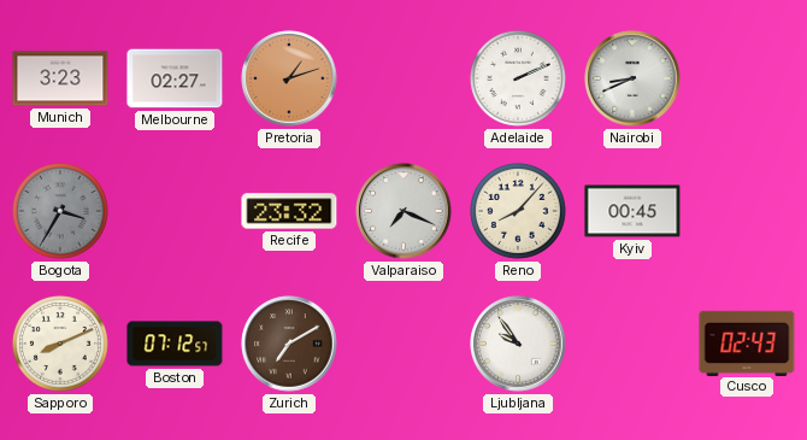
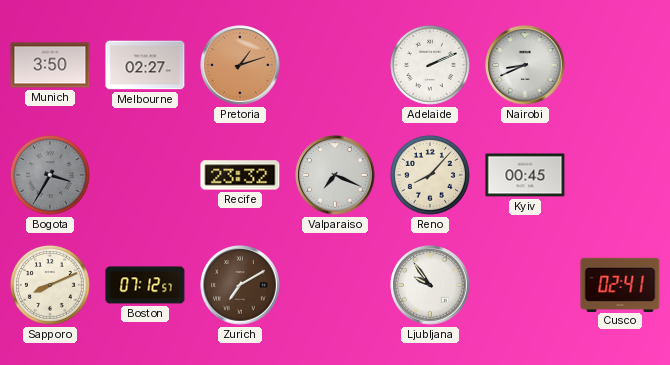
Munich: 3:23 -> 3:50
Cusco: 02:43 -> 02:41
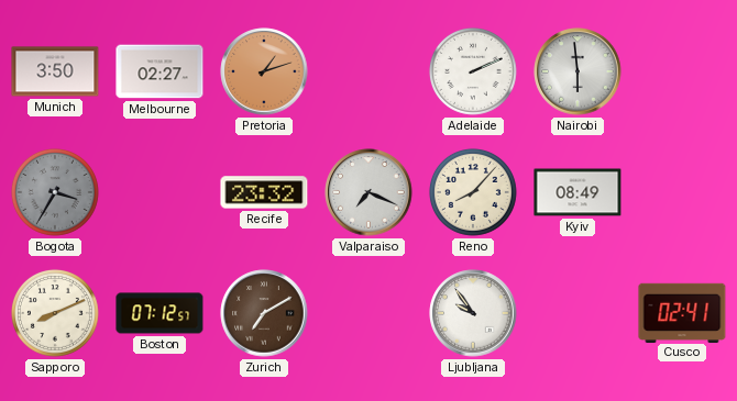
Nairobi: 8:41 -> 5:59
Kyiv: 00:45 -> 08:49
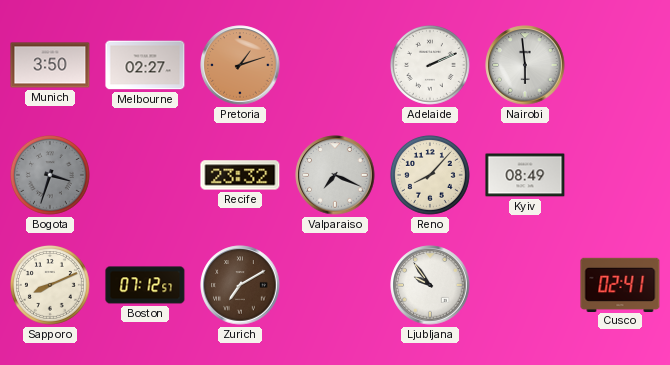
Bogota: 3:35 -> 3:33
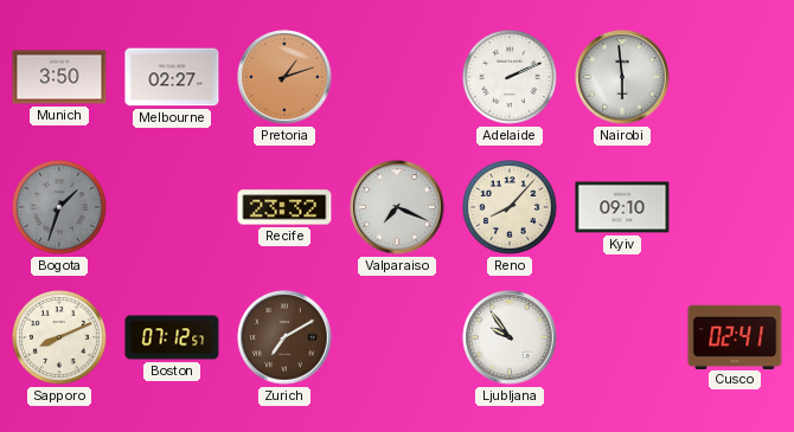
Bogota: 3:33 -> 1:33
Kyiv: 08:49 -> 09:10
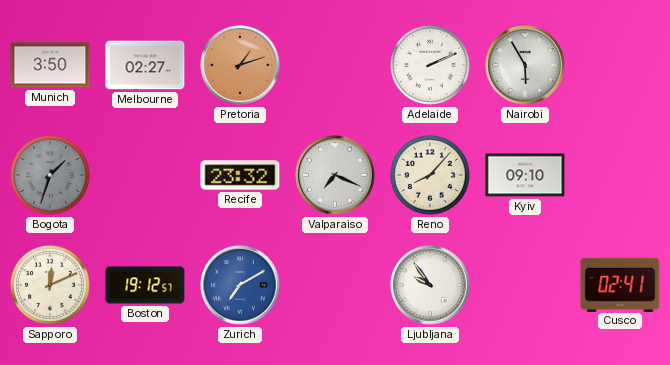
Nairobi: 5:59 -> 5:55
Sapporo: 8:11 -> 12:11
Boston: 07:12 -> 19:12
Zurich dial: brown -> blue
